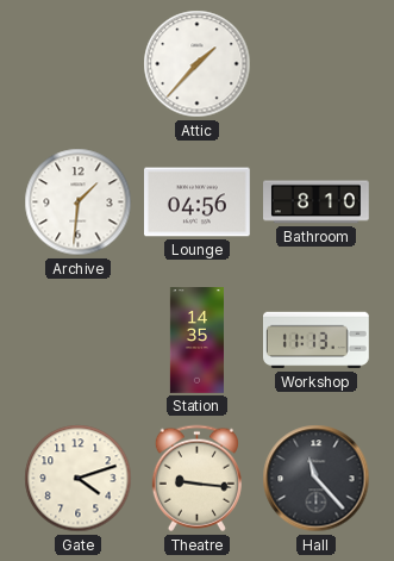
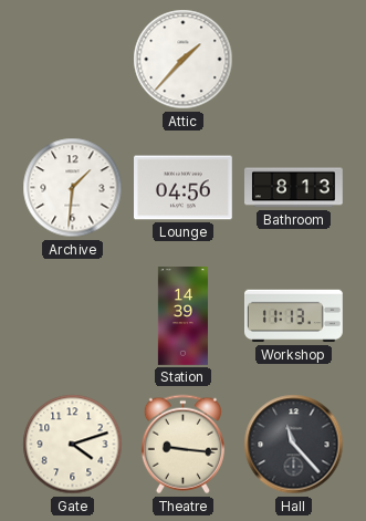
Bathroom: 8:10 -> 8:13
Station: 14:35 -> 14:39
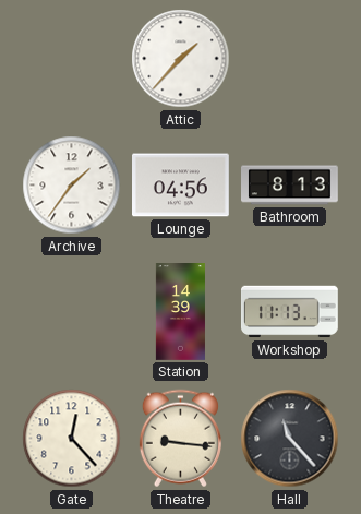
Archive: 1:31 -> 1:36
Gate: 4:12 -> 12:23
